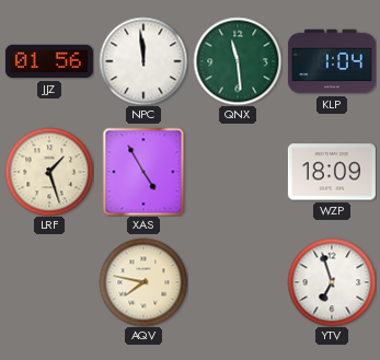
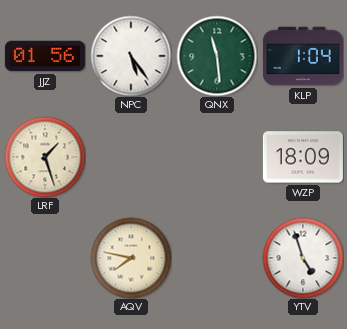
NPC: 11:59 -> 5:24
XAS: 4:55 -> none
YTV: 6:57 -> 4:57
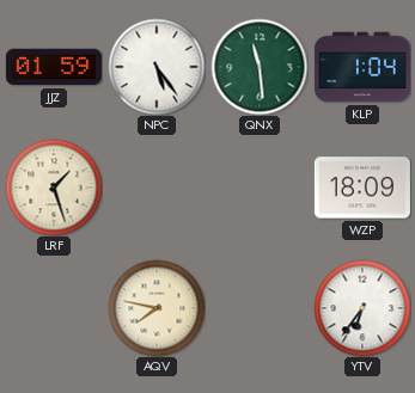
JJZ: 01:56 -> 01:59
YTV: 4:57 -> 6:36
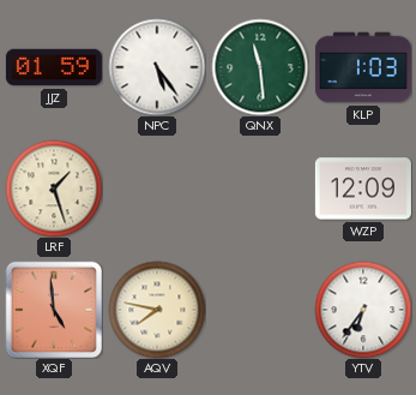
KLP: 1:04 -> 1:03
WZP: 18:09 -> 12:09
XQF: none -> 4:59
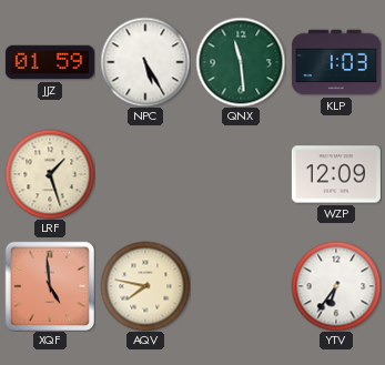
NPC: 5:24 -> 5:25
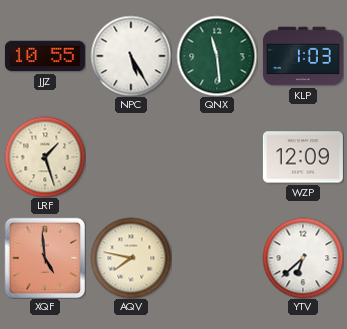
JJZ: 01:59 -> 10:55
YTV: 6:36 -> 6:38
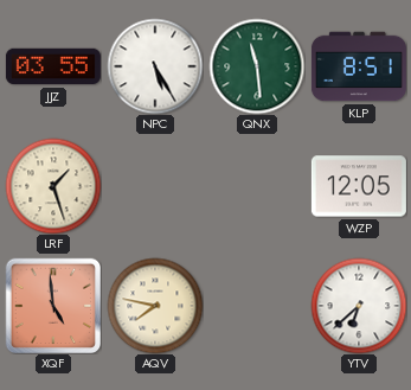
JJZ: 10:55 -> 03:55
KLP: 1:03 -> 8:51
WZP: 12:09 -> 12:05
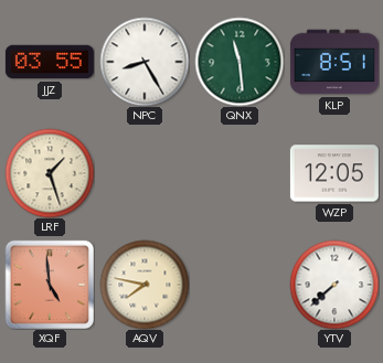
NPC: 5:25 -> 8:25
YTV: 6:38 -> 7:38
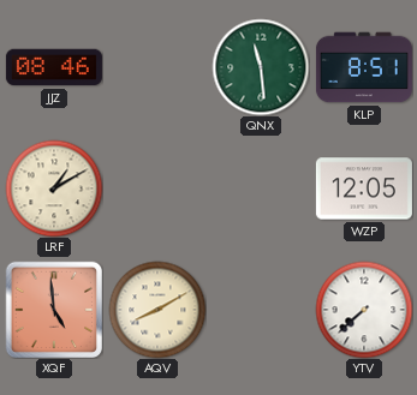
JJZ: 03:55 -> 08:46
NPC: 8:25 -> none
LRF: 1:27 -> 1:10
AQV: 7:47 -> 8:10
